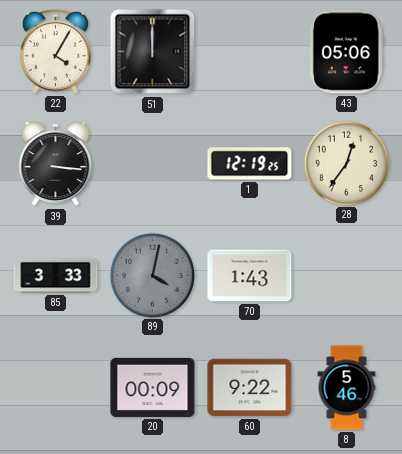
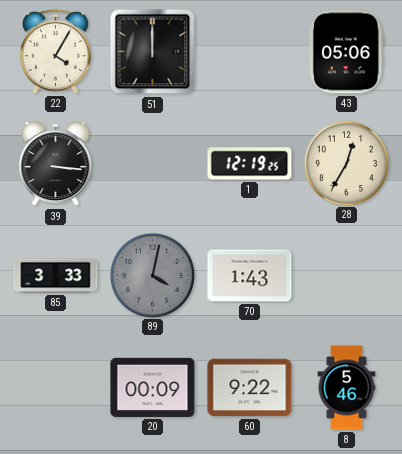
28: 12:36 -> 12:35
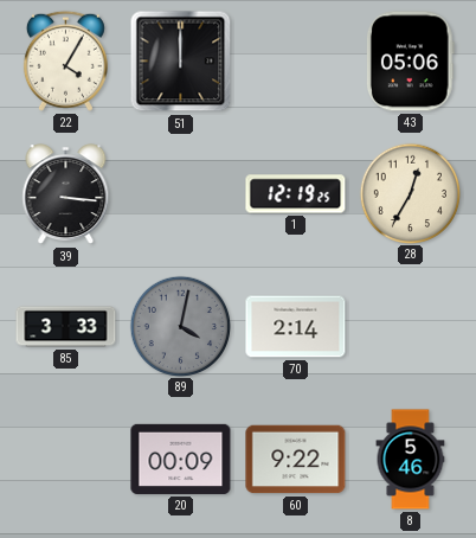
70: 1:43 -> 2:14
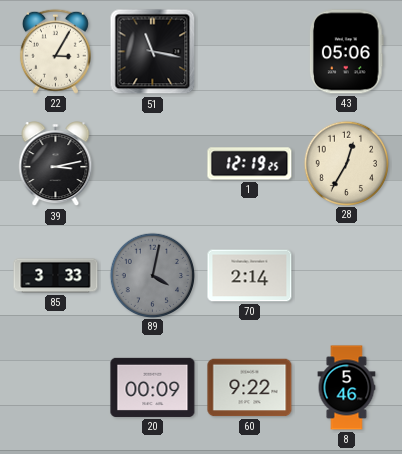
22: 4:05 -> 3:05
51: 12:00 -> 11:17
39: 3:16 -> 3:13
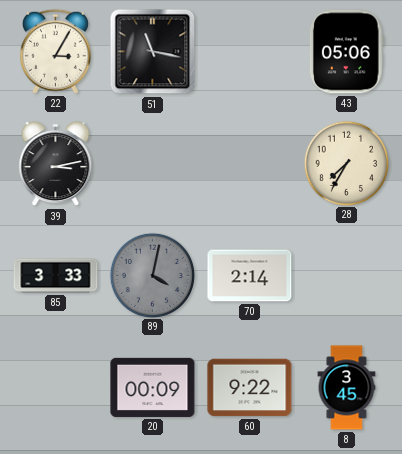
1: 12:19 -> none
28: 12:35 -> 7:35
8: 5:46 -> 3:45
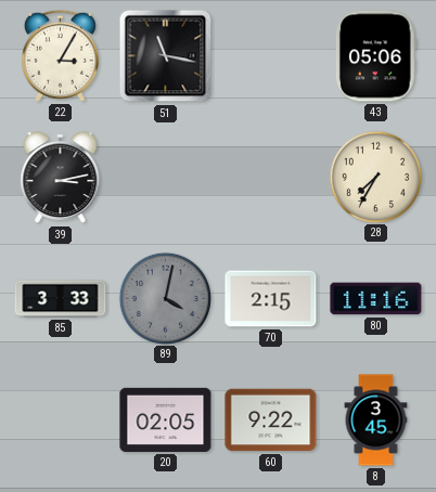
70: 2:14 -> 2:15
80: none -> 11:16
20: 00:09 -> 02:05
